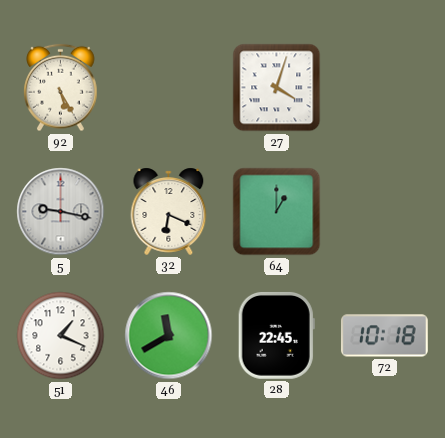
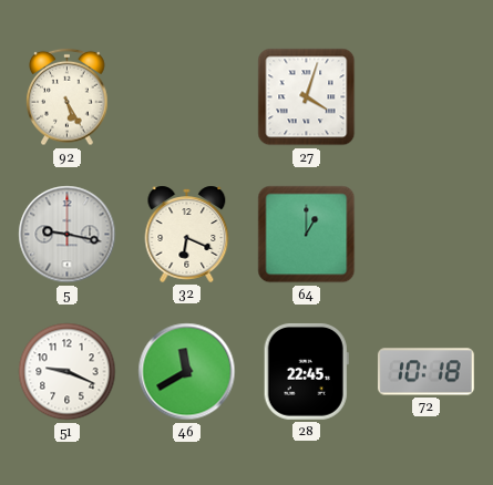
51: 1:19 -> 9:19
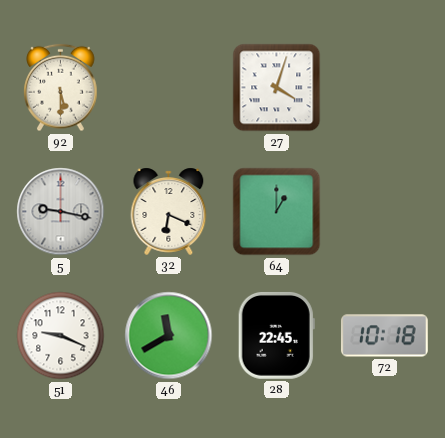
92: 5:25 -> 5:30
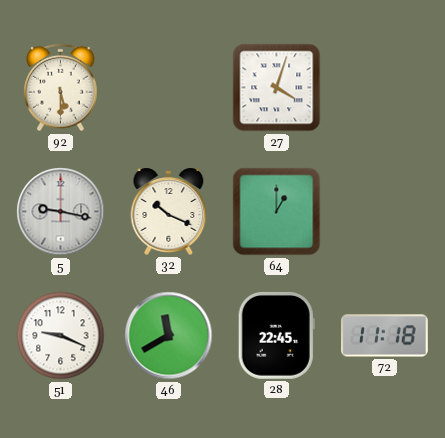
32: 6:19 -> 10:19
72: 10:18 -> 11:18
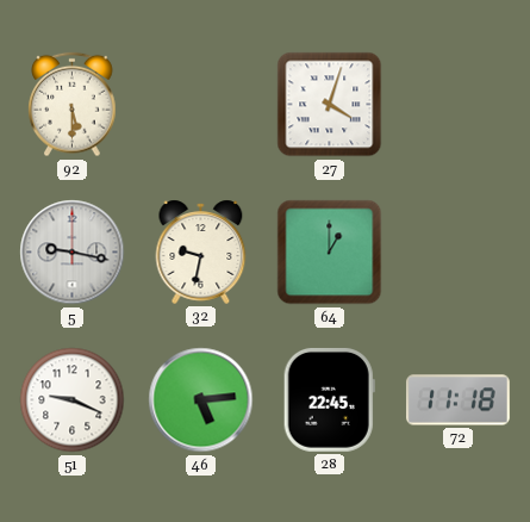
32: 10:19 -> 9:32
46: 11:40 -> 5:14
